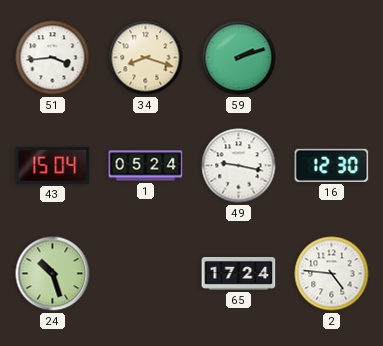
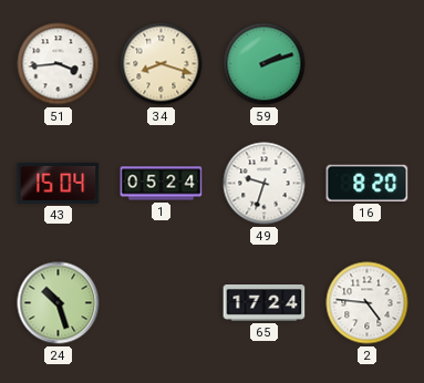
49: 9:17 -> 9:33
16: 12:30 -> 8:20
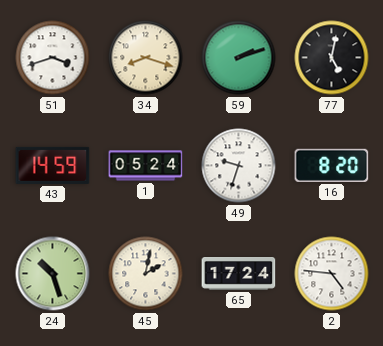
51: 3:44 -> 3:42
77: none -> 5:02
43: 15:04 -> 14:59
45: none -> 2:02
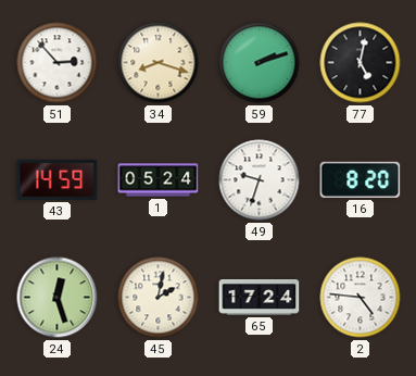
51: 3:42 -> 2:53
24: 10:27 -> 12:27
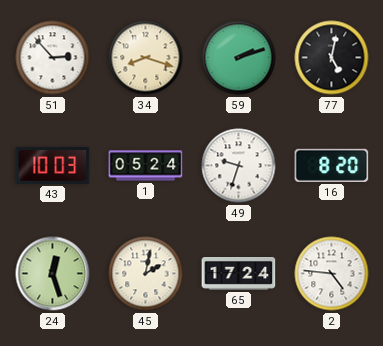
43: 14:59 -> 10:03
